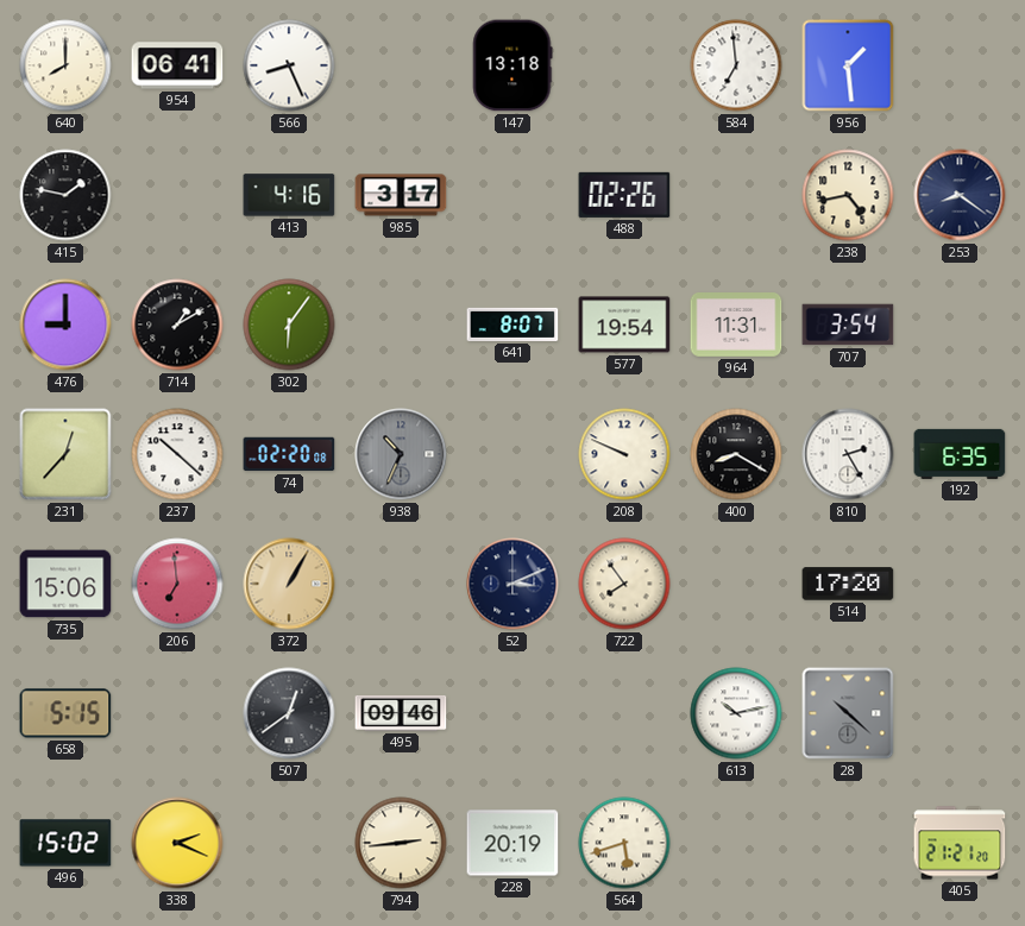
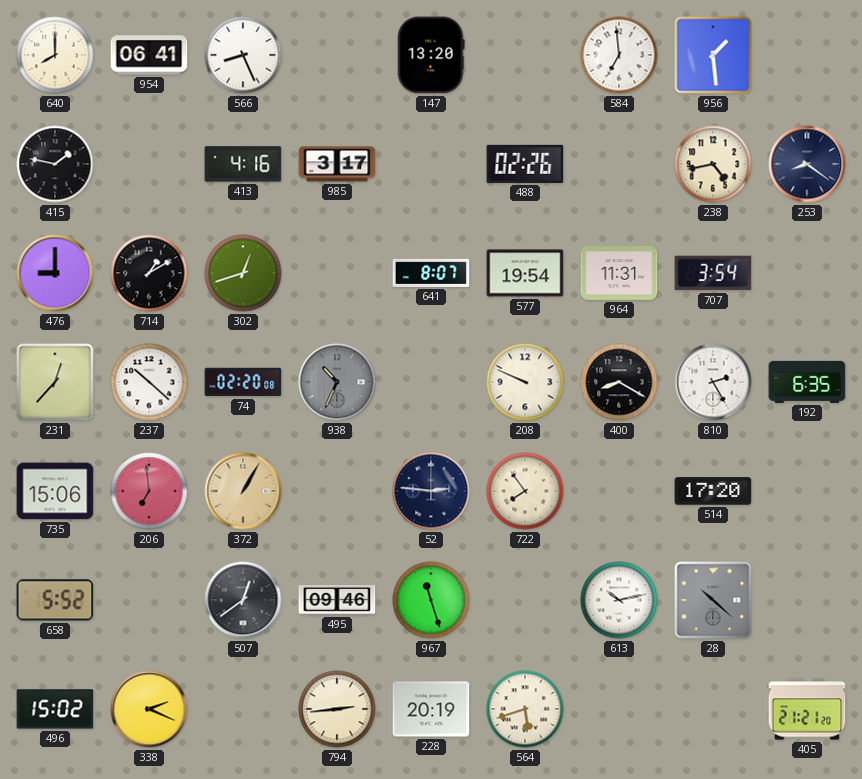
147: 13:18 -> 13:20
302: 6:06 -> 12:42
52: 3:11 -> 2:46
658: 5:15 -> 5:52
967: none -> 11:27
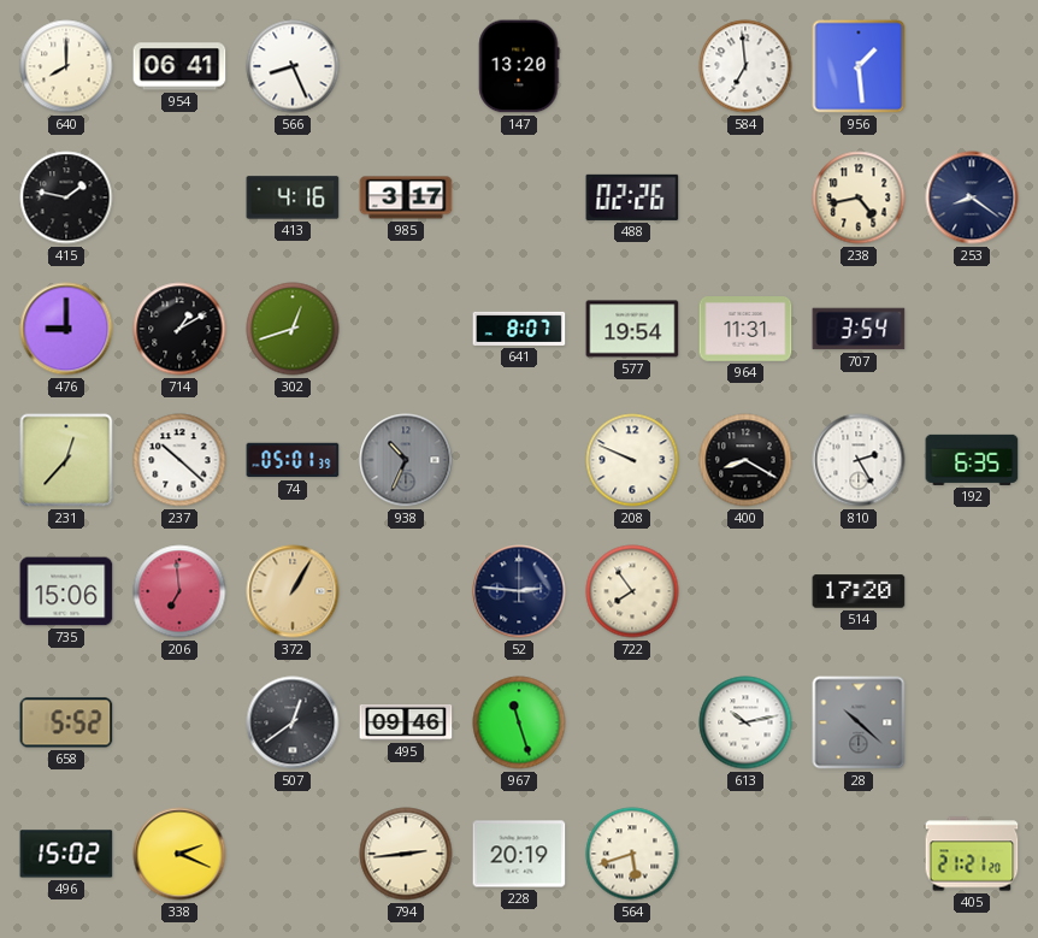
74: 02:20 -> 05:01
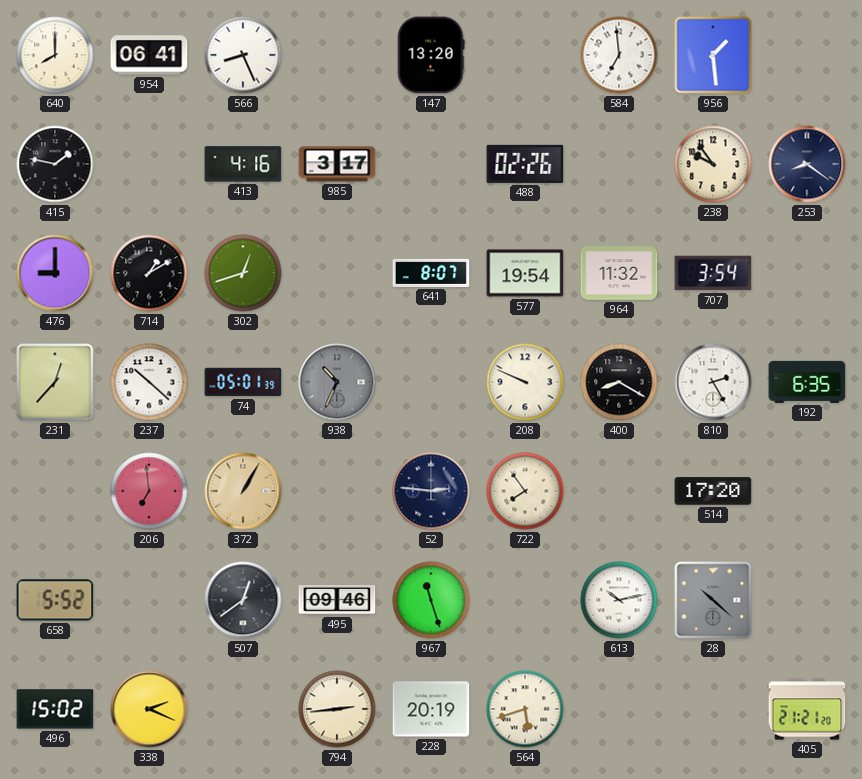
238: 4:43 -> 9:54
964: 11:31 -> 11:32
735: 15:06 -> none
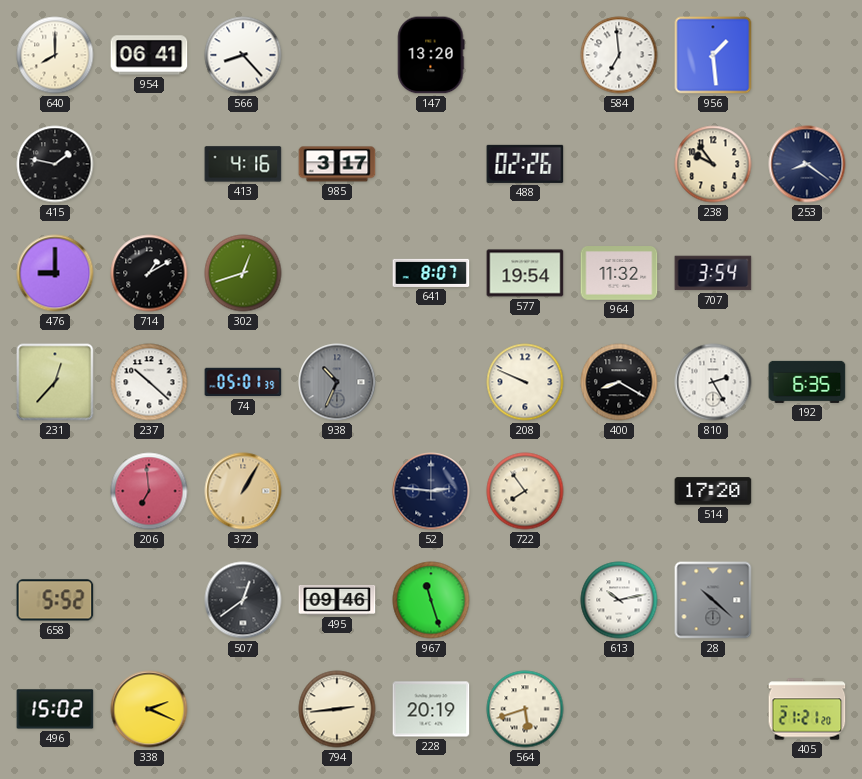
566: 8:26 -> 8:23
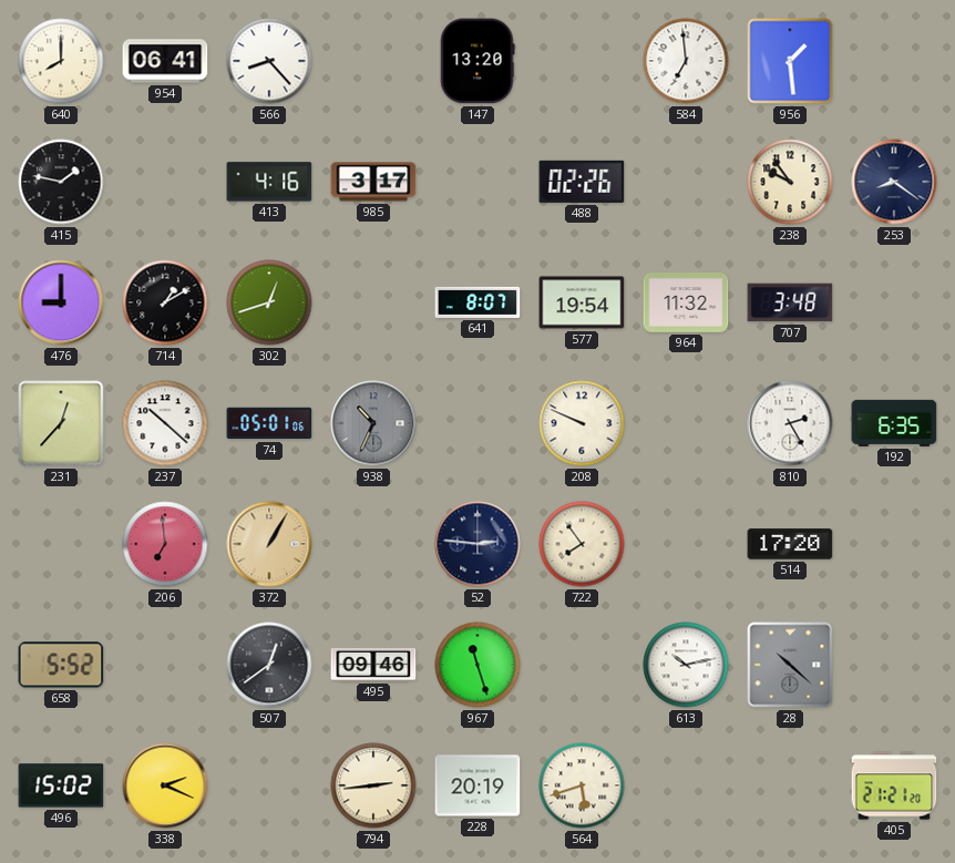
707: 3:54 -> 3:48
74: 05:01:39 -> 05:01:06
400: 8:20 -> none
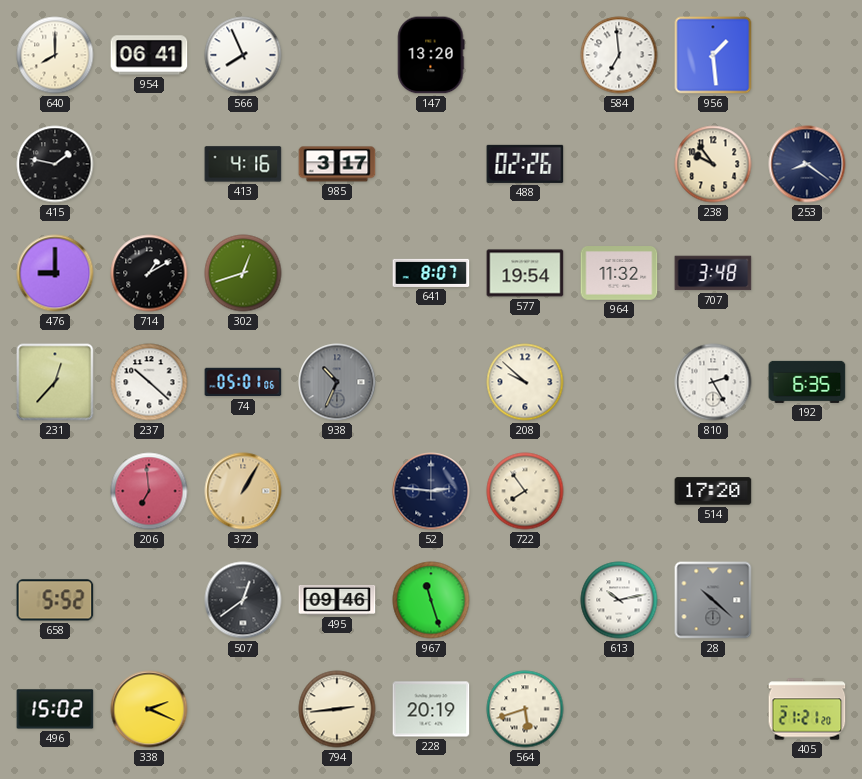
566: 8:23 -> 7:56
208: 9:49 -> 9:52
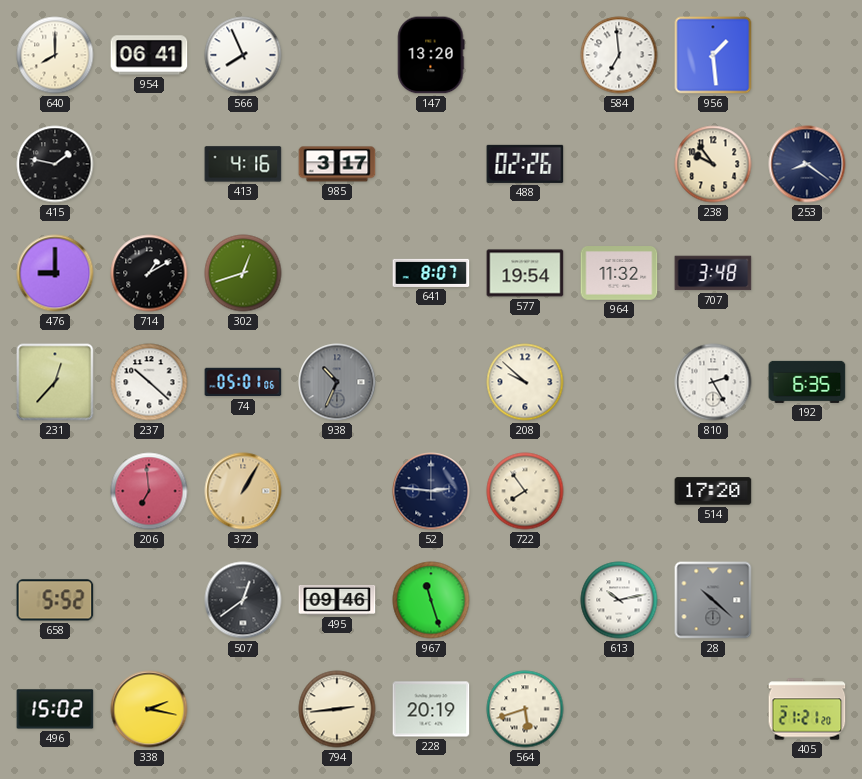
338: 2:19 -> 2:17
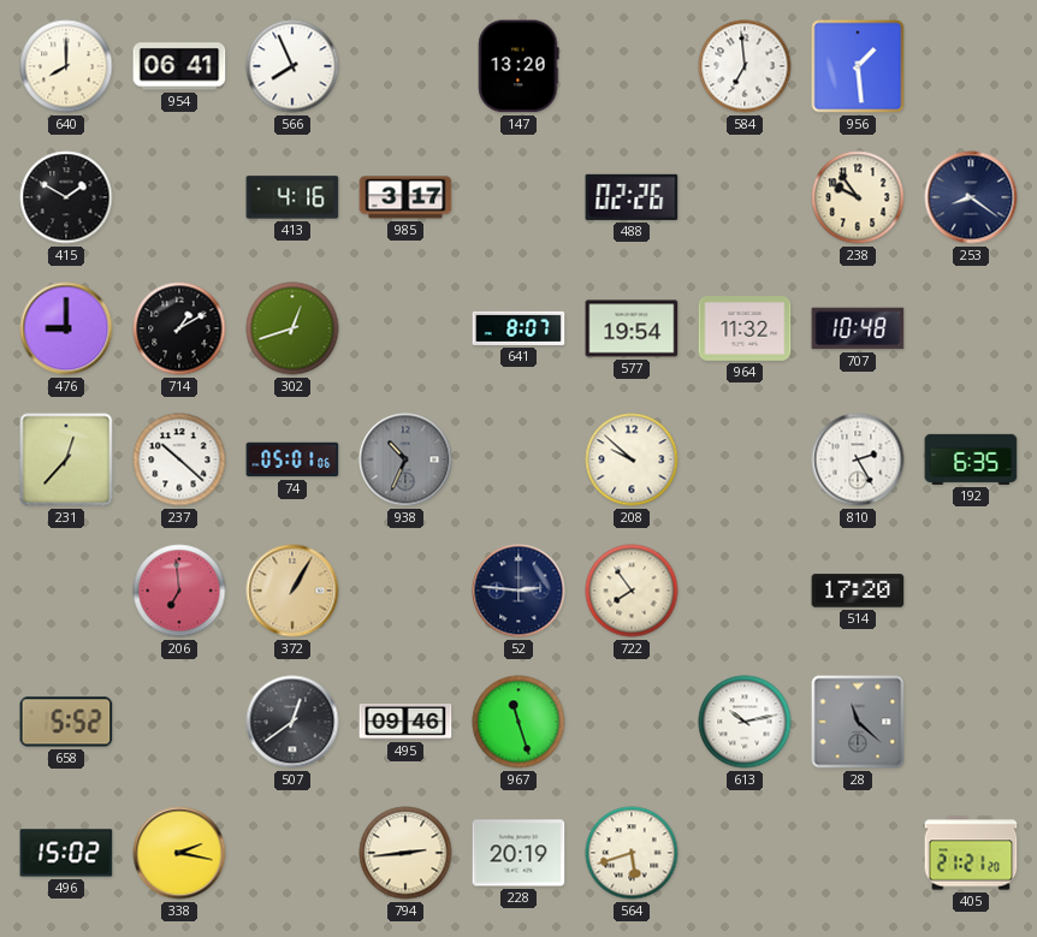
415: 1:47 -> 1:50
707: 3:48 -> 10:48
28: 10:22 -> 11:22
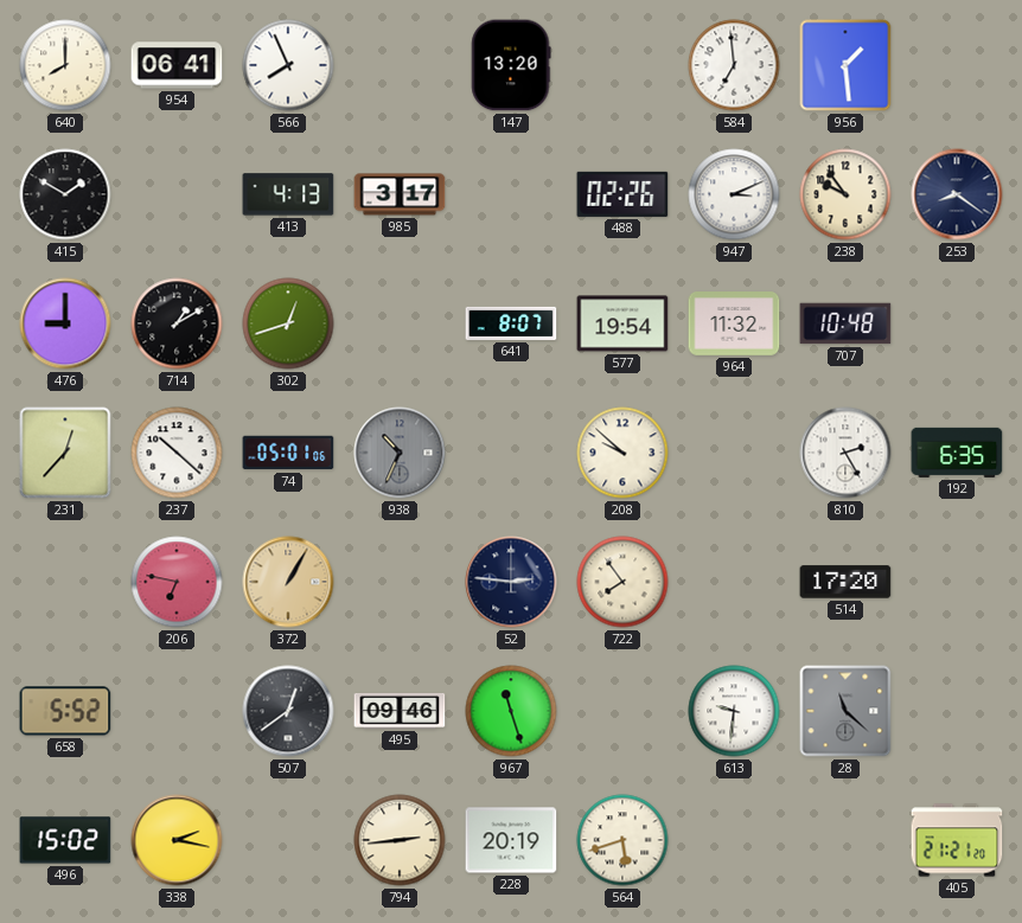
413: 4:16 -> 4:13
947: none -> 3:11
206: 6:59 -> 6:47
613: 10:13 -> 9:31
